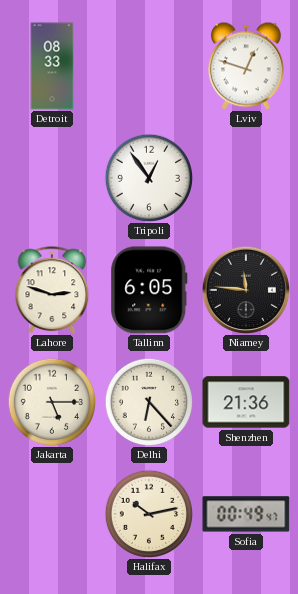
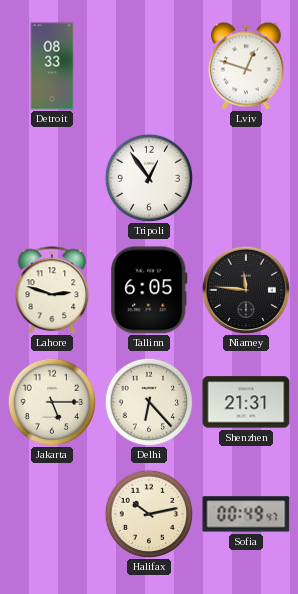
Shenzhen: 21:36 -> 21:31
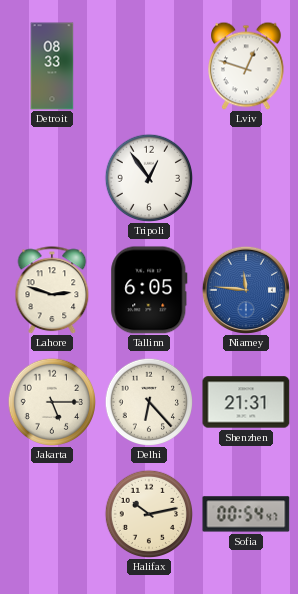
Niamey dial: black -> blue
Sofia: 00:49 -> 00:54
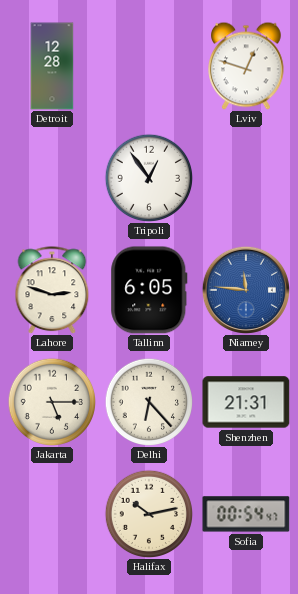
Detroit: 08:33 -> 12:28
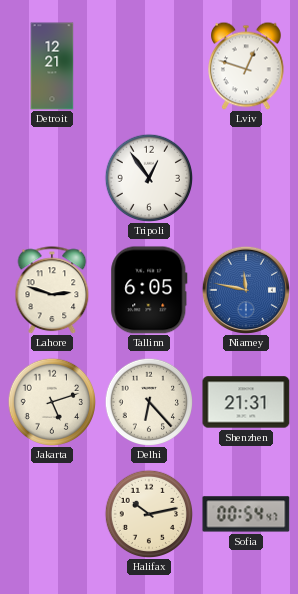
Detroit: 12:28 -> 12:21
Niamey: 11:46 -> 11:47
Jakarta: 5:15 -> 5:12
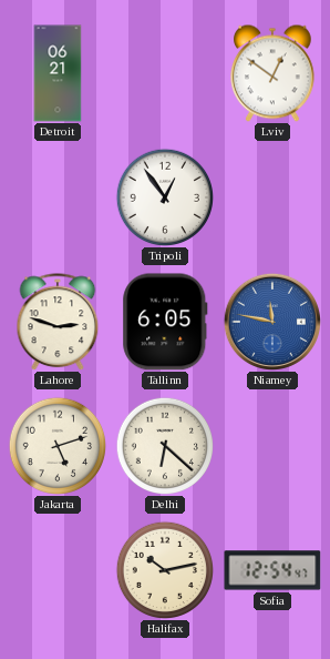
Detroit: 12:21 -> 06:21
Lviv: 12:48 -> 12:51
Delhi: 6:23 -> 6:22
Shenzhen: 21:31 -> none
Sofia: 00:54 -> 12:54
